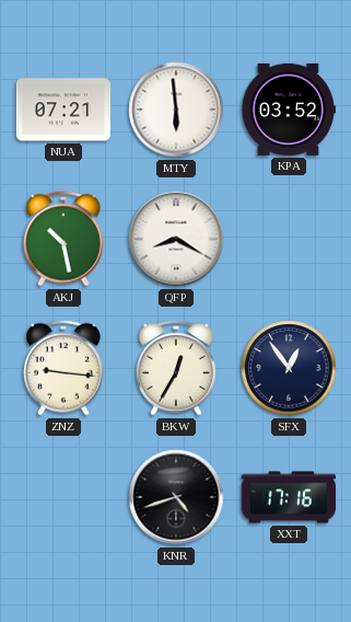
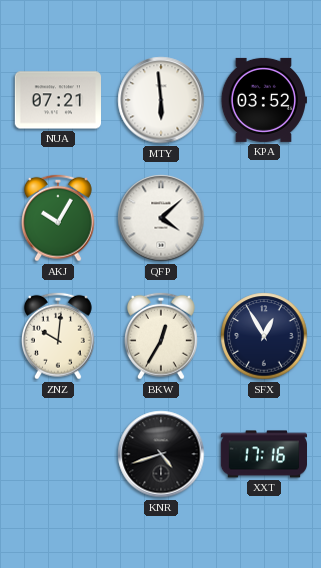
AKJ: 10:28 -> 10:05
QFP: 8:20 -> 4:08
ZNZ: 9:16 -> 10:01
SFX: 12:54 -> 12:55
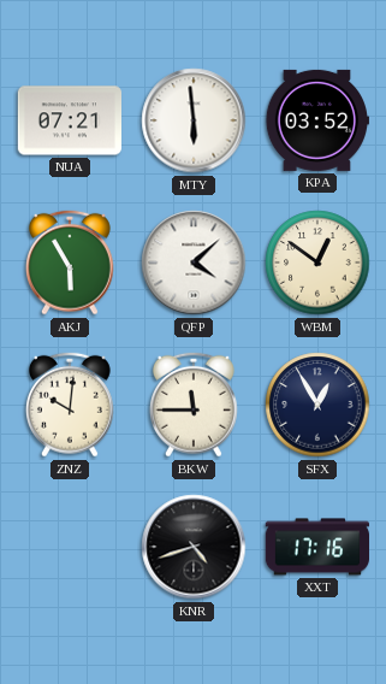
AKJ: 10:05 -> 5:55
WBM: none -> 12:51
BKW: 12:35 -> 11:45
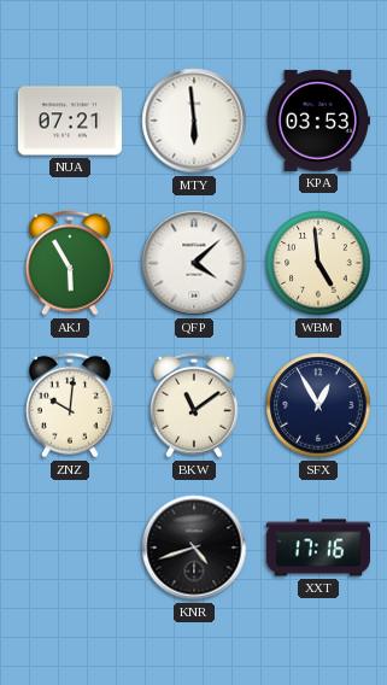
KPA: 03:52 -> 03:53
WBM: 12:51 -> 4:59
BKW: 11:45 -> 11:09
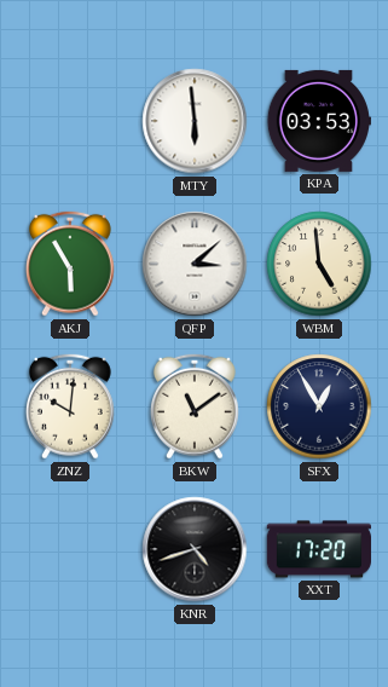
NUA: 07:21 -> none
QFP: 4:08 -> 3:08
XXT: 17:16 -> 17:20
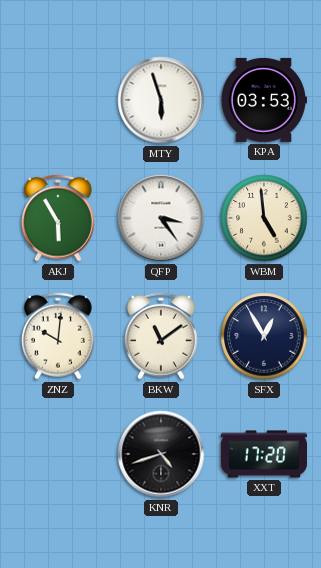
MTY: 5:59 -> 5:57
QFP: 3:08 -> 3:24
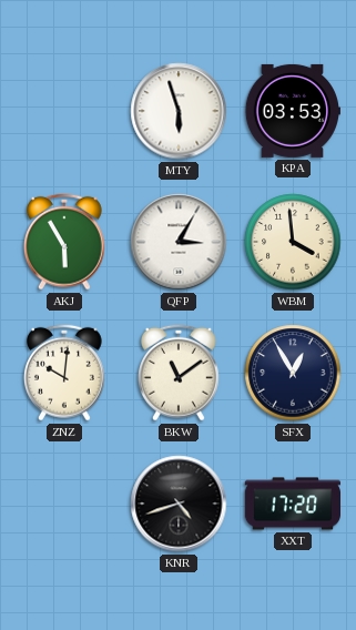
QFP: 3:24 -> 3:05
WBM: 4:59 -> 3:59
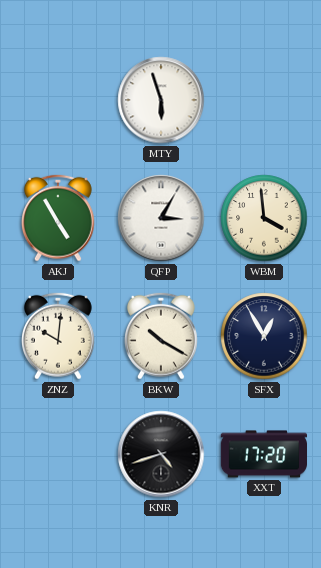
KPA: 03:53 -> none
AKJ: 5:55 -> 4:55
BKW: 11:09 -> 10:20
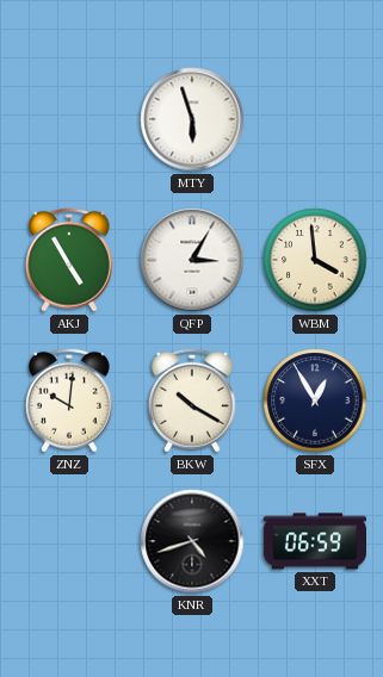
XXT: 17:20 -> 06:59
